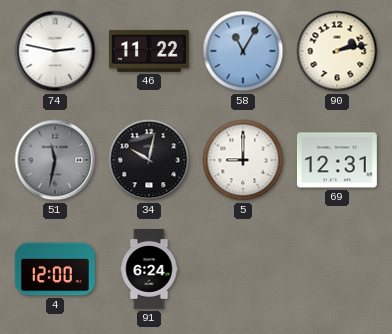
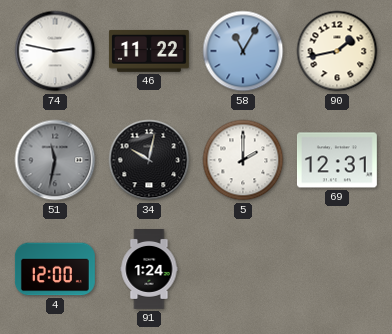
90: 2:13 -> 1:43
5: 9:00 -> 2:00
91: 6:24 -> 1:24
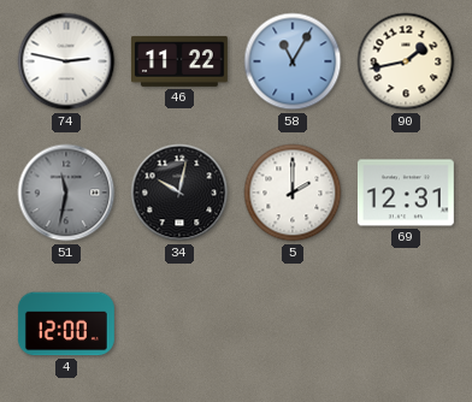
91: 1:24 -> none
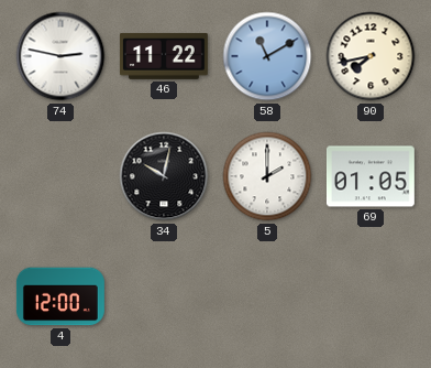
58: 11:05 -> 11:10
90: 1:43 -> 7:43
51: 11:32 -> none
69: 12:31 -> 01:05
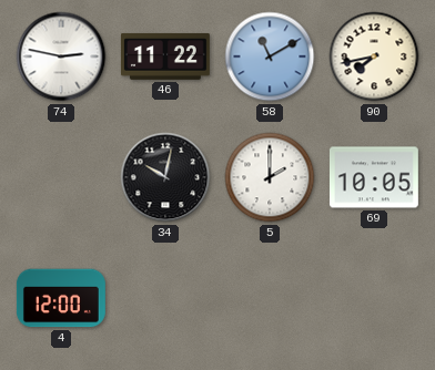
69: 01:05 -> 10:05
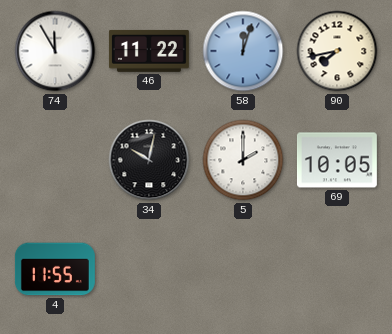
74: 2:47 -> 11:55
58: 11:10 -> 12:03
4: 12:00 -> 11:55
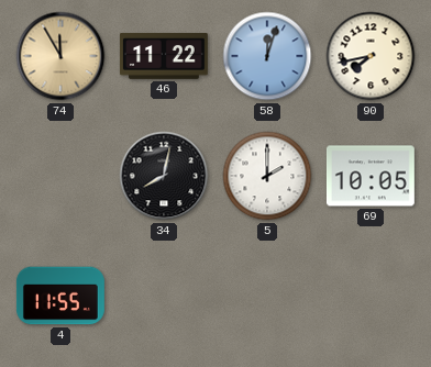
74 dial: white -> champagne
34: 10:02 -> 8:02
